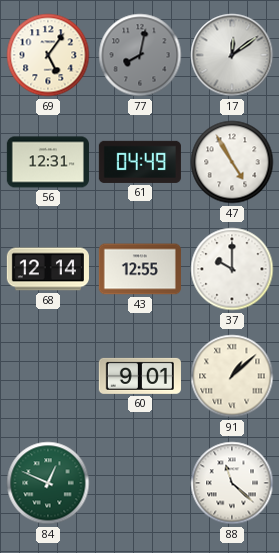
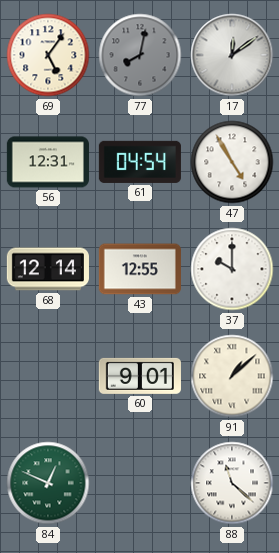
61: 04:49 -> 04:54
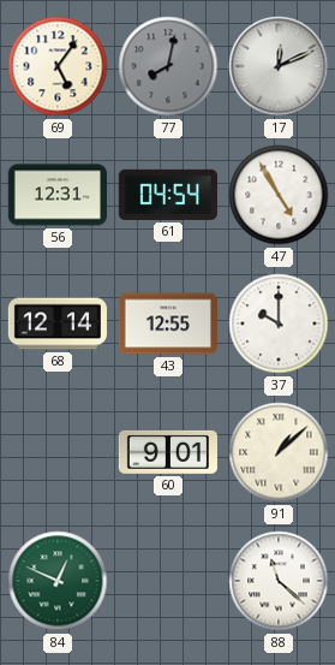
17: 12:09 -> 12:11
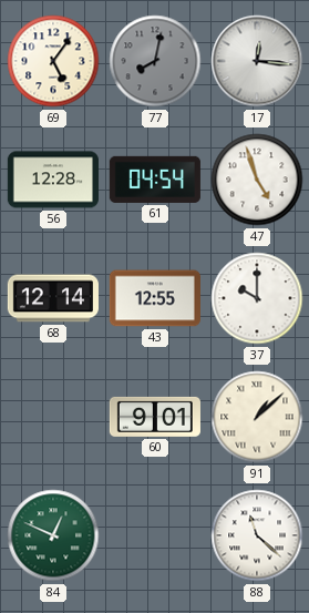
17: 12:11 -> 12:16
56: 12:31 -> 12:28
47: 4:55 -> 4:57
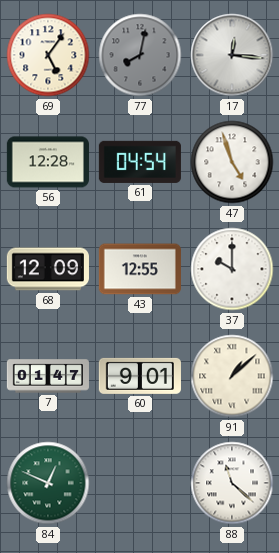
68: 12:14 -> 12:09
7: none -> 01:47
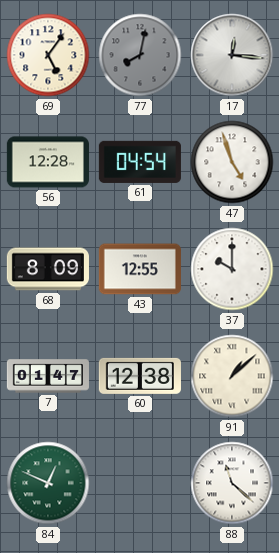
68: 12:09 -> 8:09
60: 9:01 -> 12:38
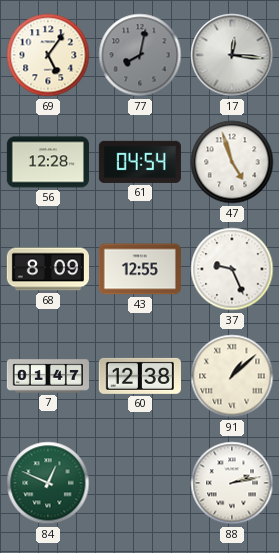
37: 10:00 -> 9:26
88: 11:22 -> 2:13
